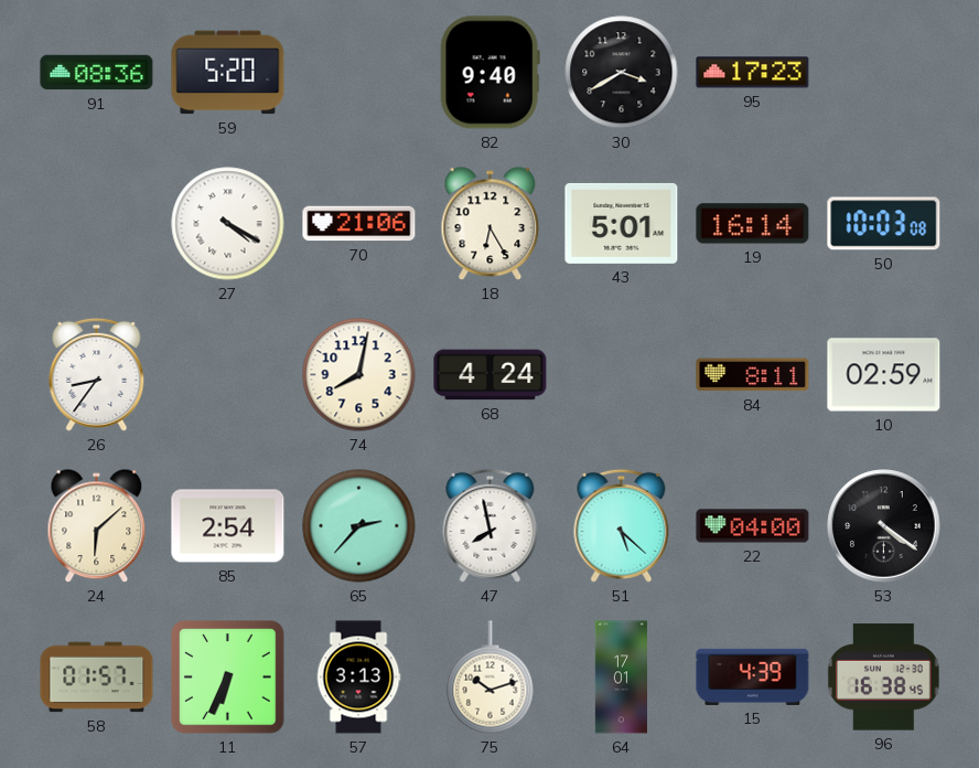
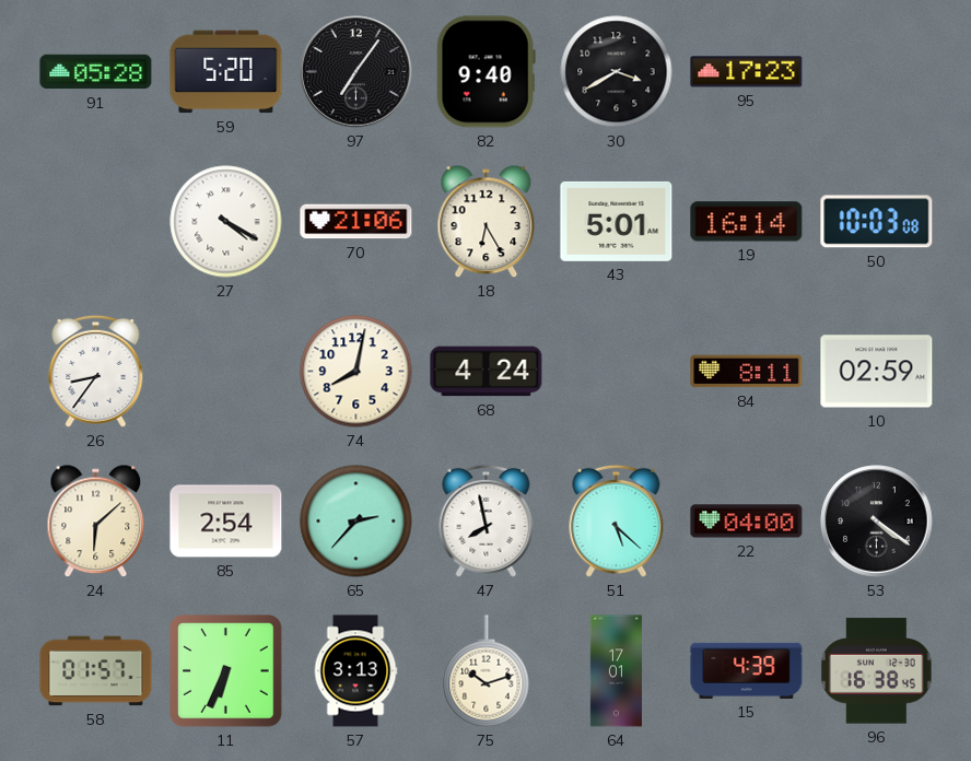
91: 08:36 -> 05:28
97: none -> 7:06
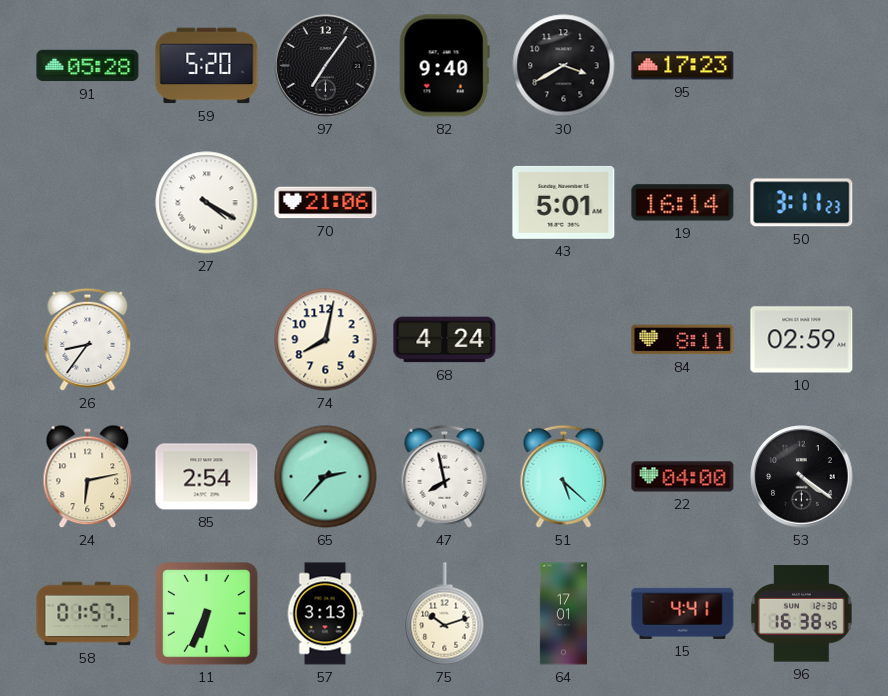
18: 6:25 -> none
50: 10:03 -> 3:11
24: 6:08 -> 6:13
15: 4:39 -> 4:41
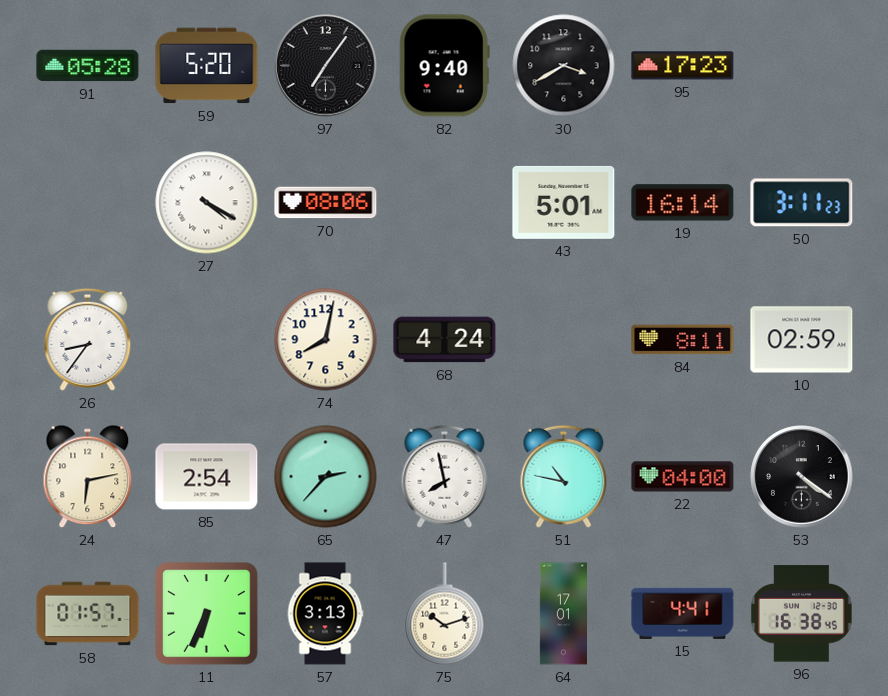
70: 21:06 -> 08:06
51: 5:22 -> 10:47
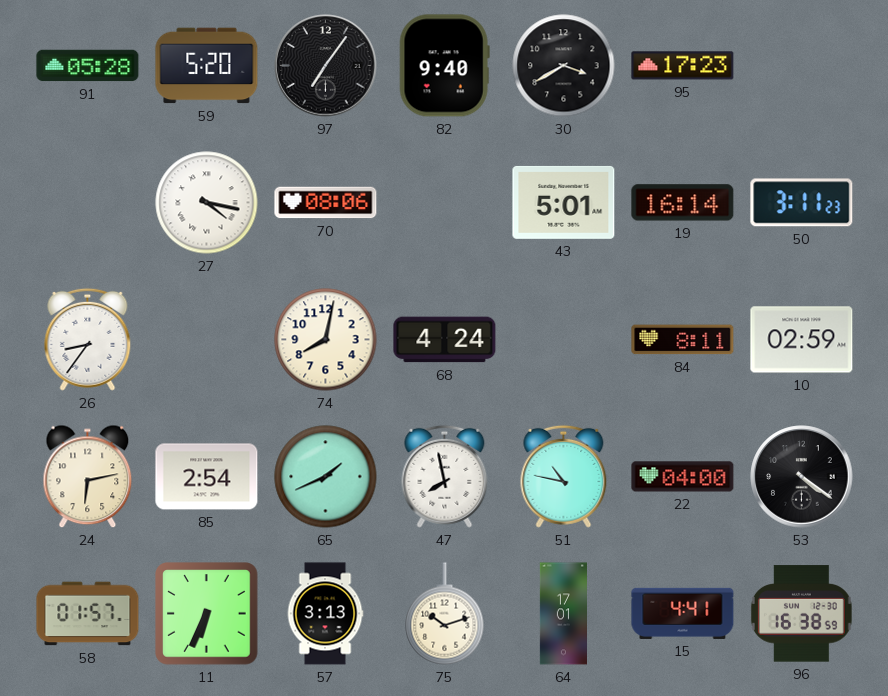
27: 4:20 -> 4:17
65: 2:37 -> 1:41
96: 16:38:45 -> 16:38:59
